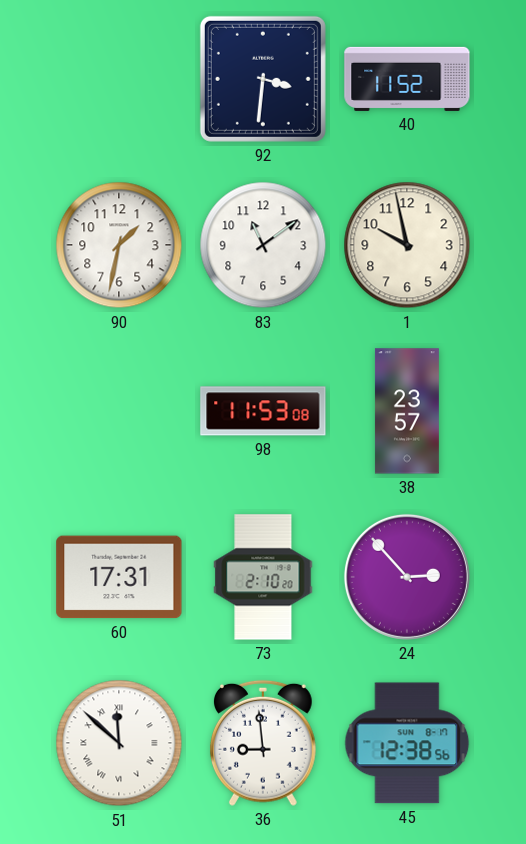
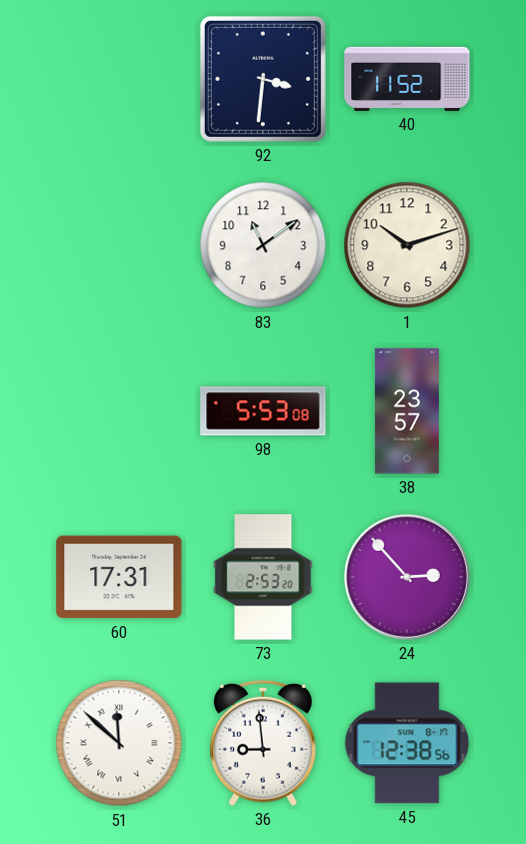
90: 1:32 -> none
1: 9:58 -> 10:12
98: 11:53 -> 5:53
73: 2:10 -> 2:53
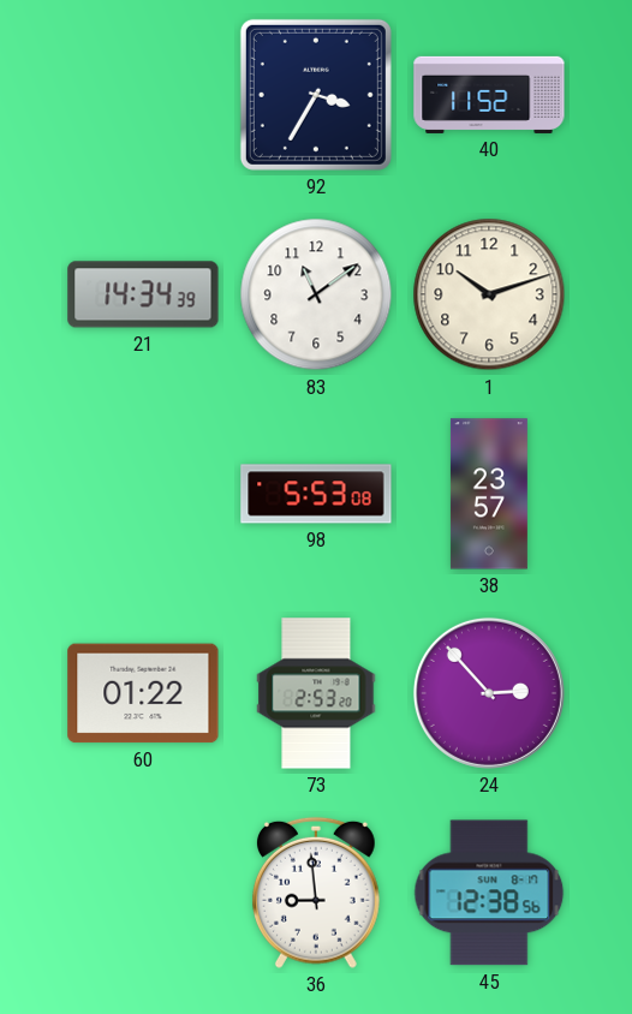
92: 3:31 -> 3:35
21: none -> 14:34
60: 17:31 -> 01:22
51: 11:52 -> none
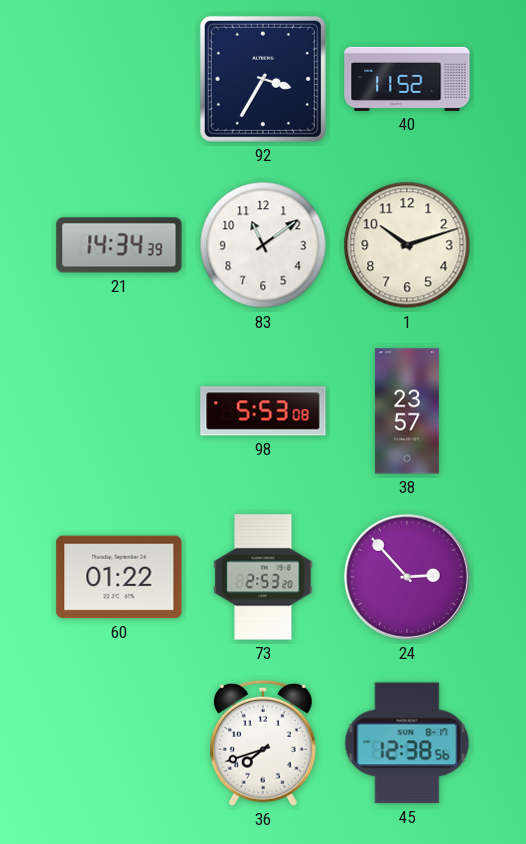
36: 8:59 -> 7:42
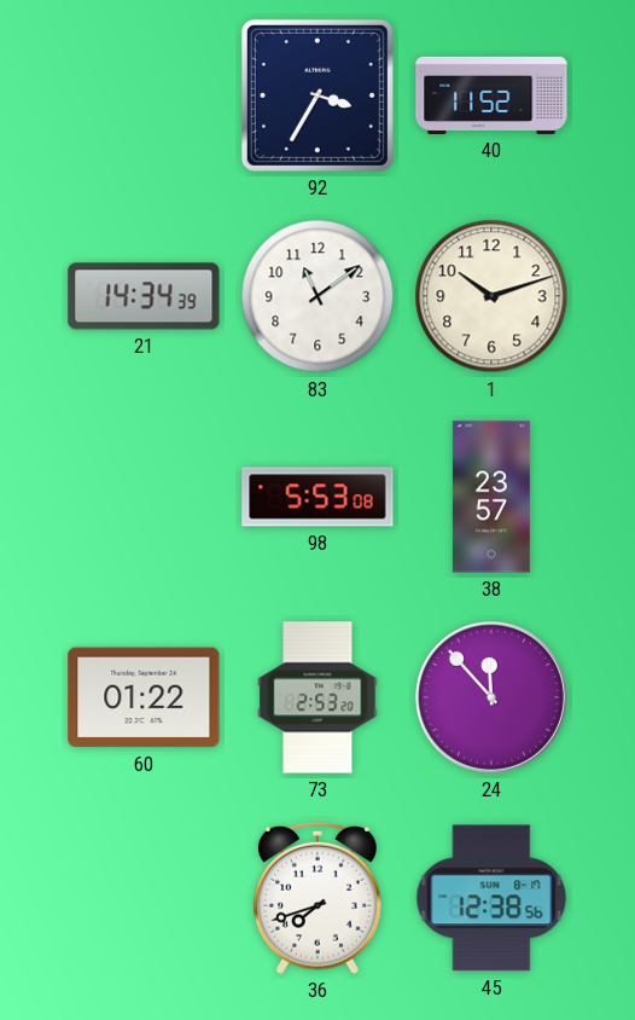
24: 2:53 -> 11:53
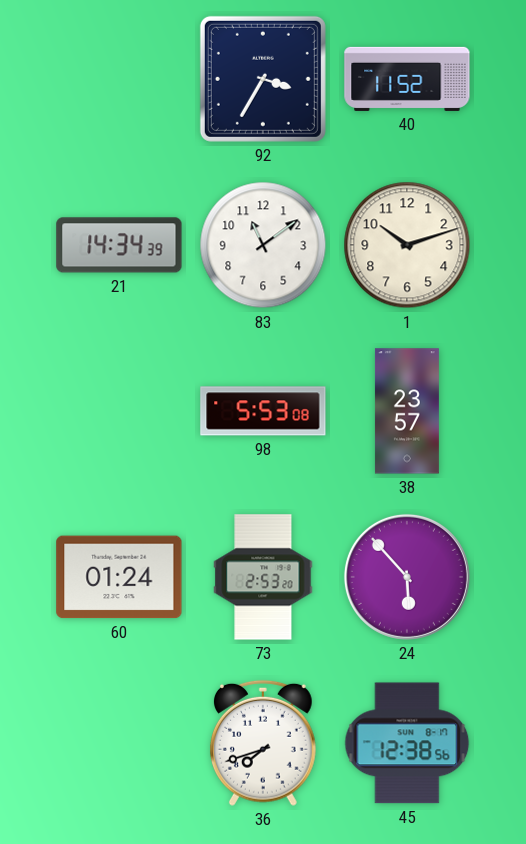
60: 01:22 -> 01:24
24: 11:53 -> 5:53
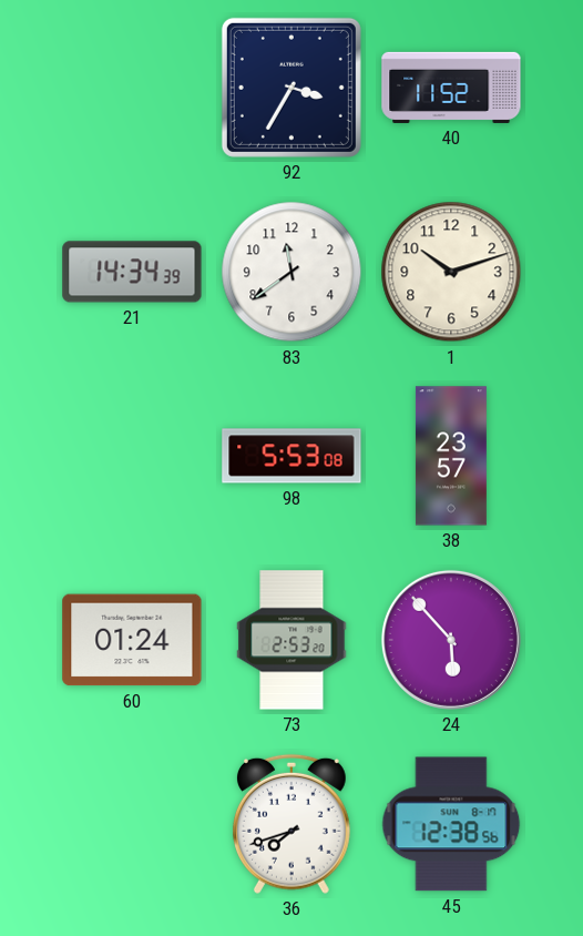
83: 11:09 -> 11:39
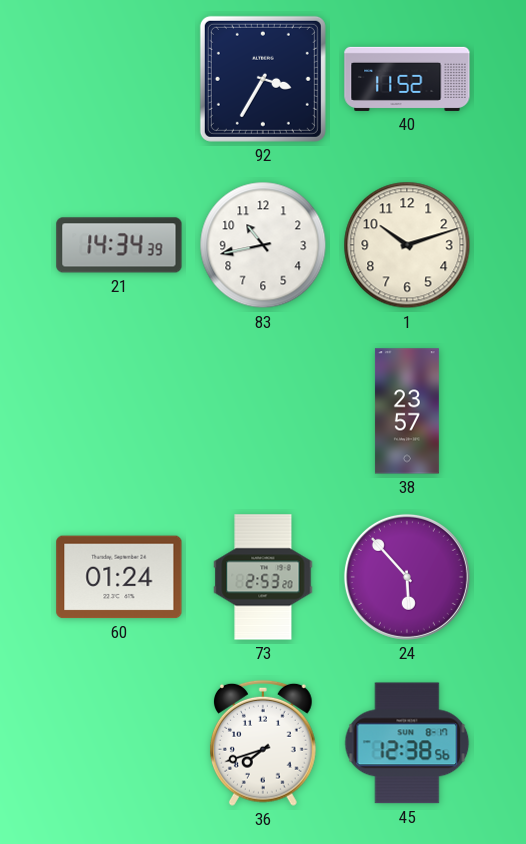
83: 11:39 -> 10:43
98: 5:53 -> none
